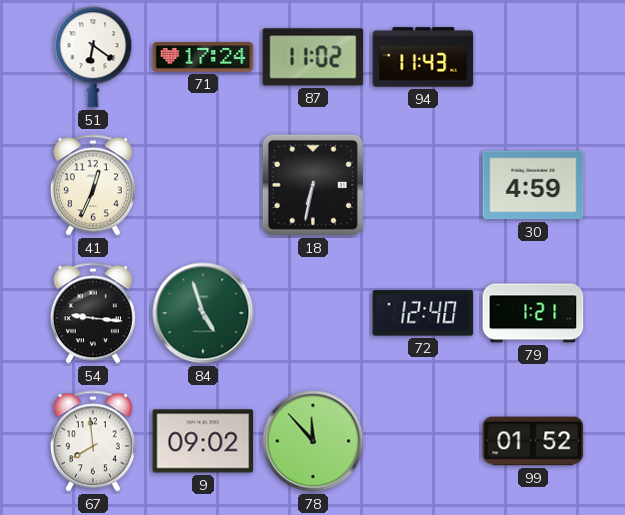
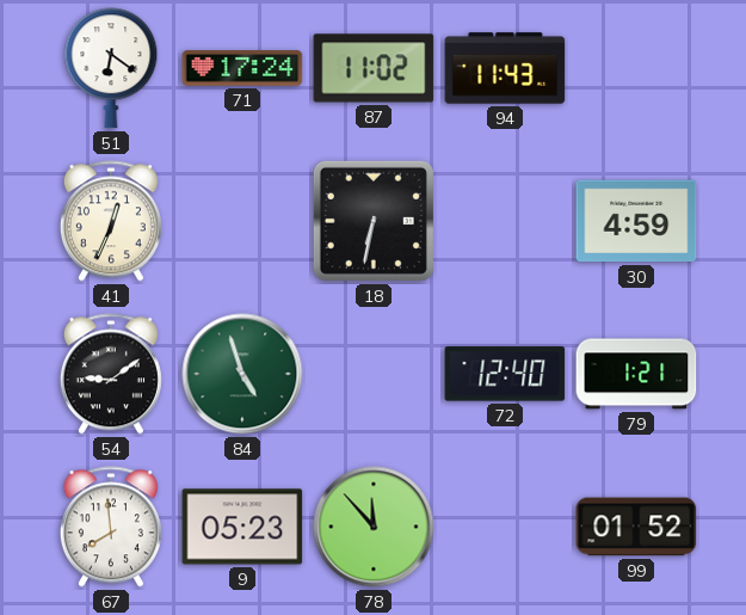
54: 9:16 -> 9:09
9: 09:02 -> 05:23
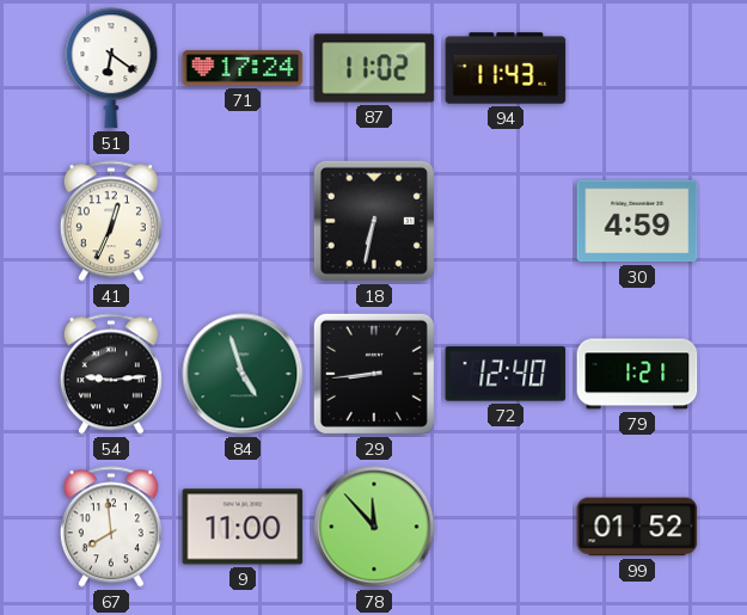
54: 9:09 -> 9:14
29: none -> 8:44
9: 05:23 -> 11:00
